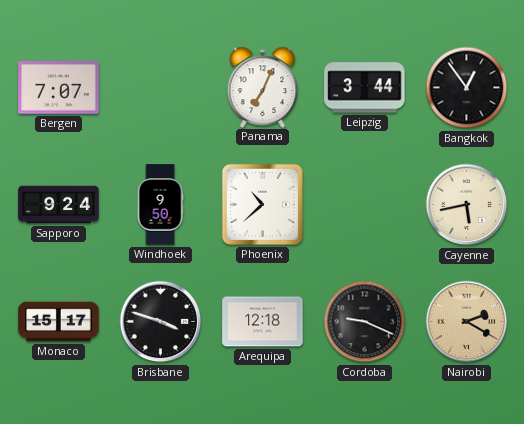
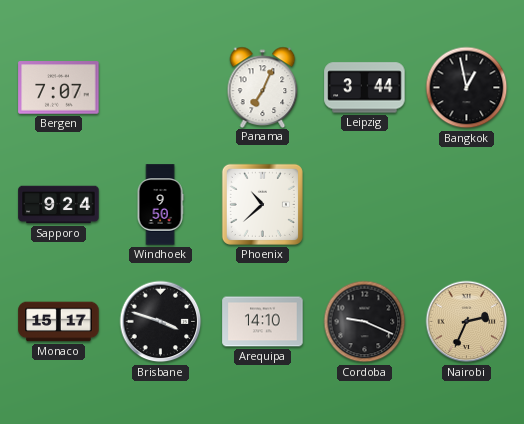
Bangkok: 12:54 -> 12:58
Cayenne: 5:43 -> none
Arequipa: 12:18 -> 14:10
Nairobi: 2:20 -> 2:34
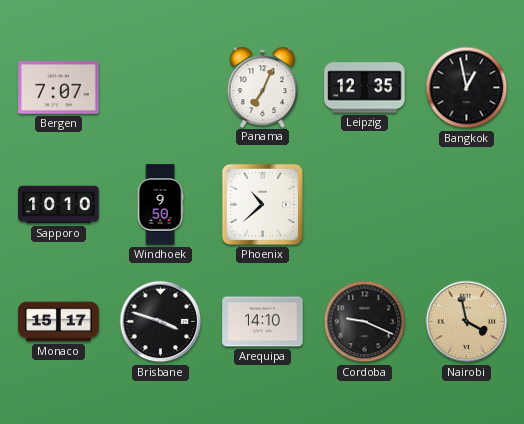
Leipzig: 3:44 -> 12:35
Sapporo: 9:24 -> 10:10
Nairobi: 2:34 -> 3:58
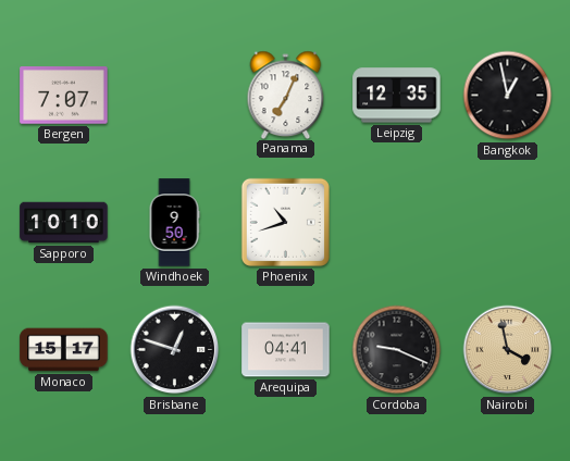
Phoenix: 10:38 -> 10:42
Brisbane: 3:48 -> 12:48
Arequipa: 14:10 -> 04:41
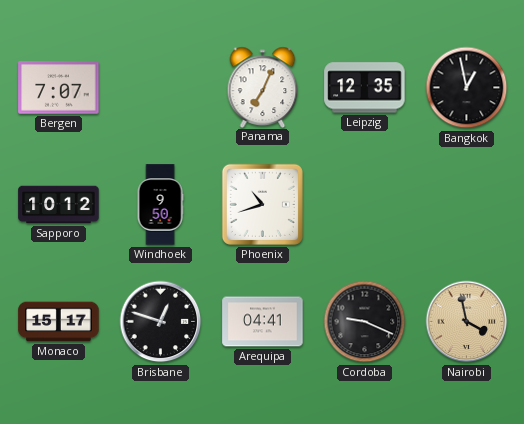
Sapporo: 10:10 -> 10:12
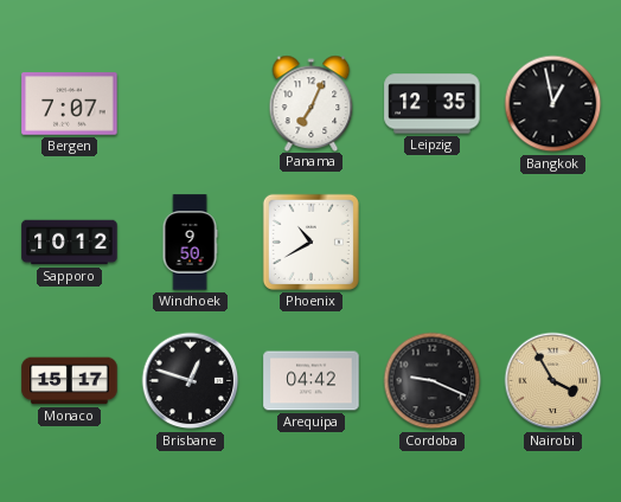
Phoenix: 10:42 -> 10:40
Arequipa: 04:41 -> 04:42
Nairobi: 3:58 -> 3:55
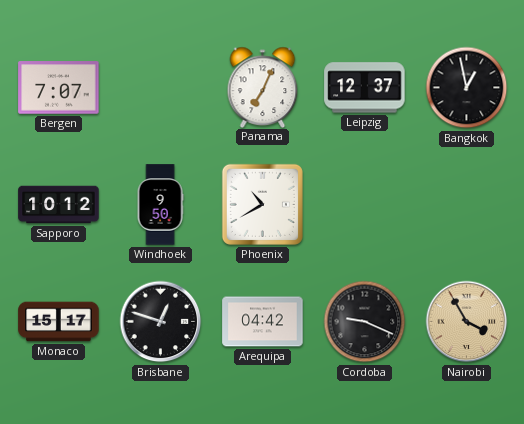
Leipzig: 12:35 -> 12:37
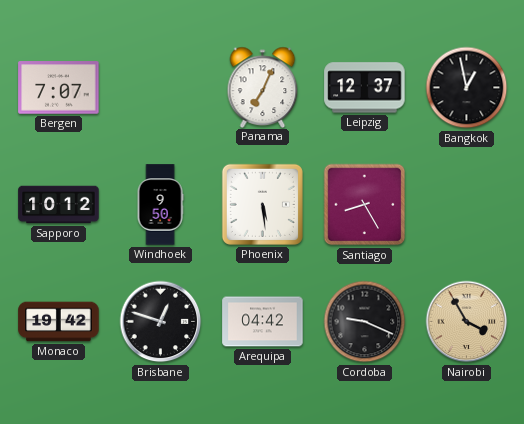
Phoenix: 10:40 -> 5:29
Santiago: none -> 8:25
Monaco: 15:17 -> 19:42
